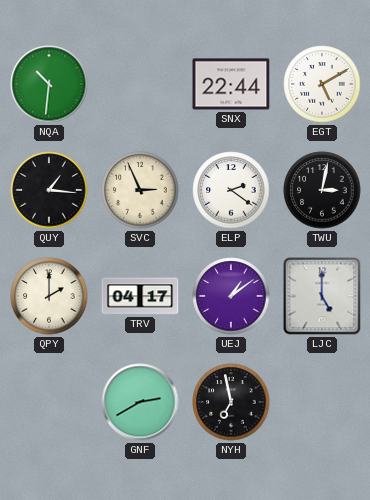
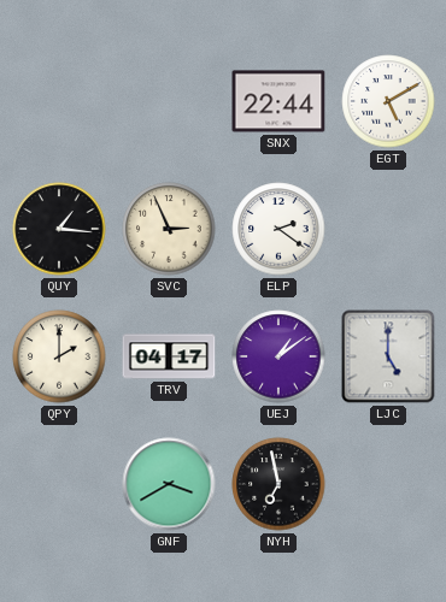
NQA: 10:31 -> none
TWU: 3:02 -> none
GNF: 2:40 -> 3:40
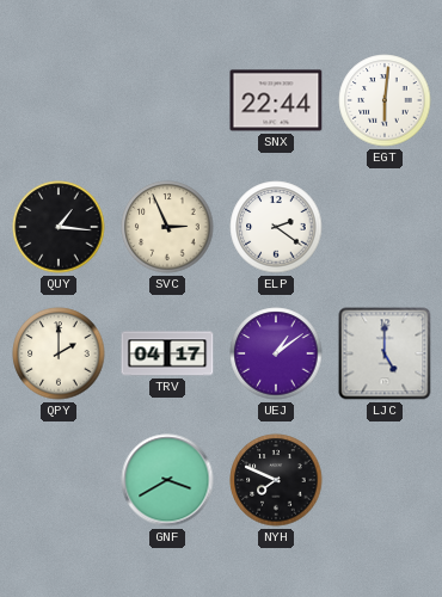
EGT: 5:10 -> 6:01
NYH: 6:58 -> 7:49
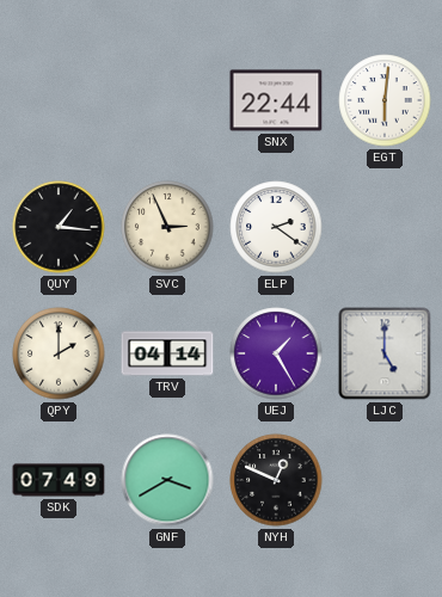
TRV: 04:17 -> 04:14
UEJ: 1:09 -> 1:25
SDK: none -> 07:49
NYH: 7:49 -> 12:49
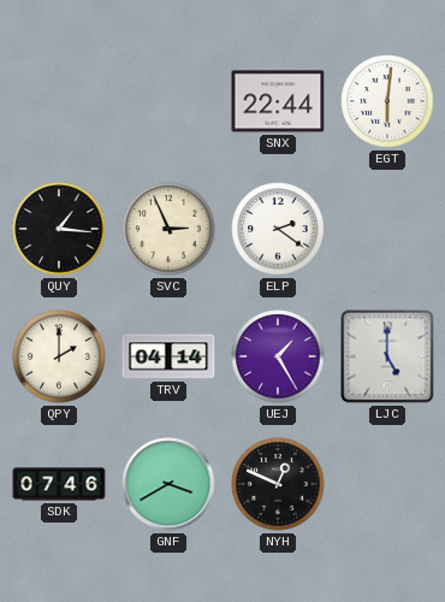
SDK: 07:49 -> 07:46
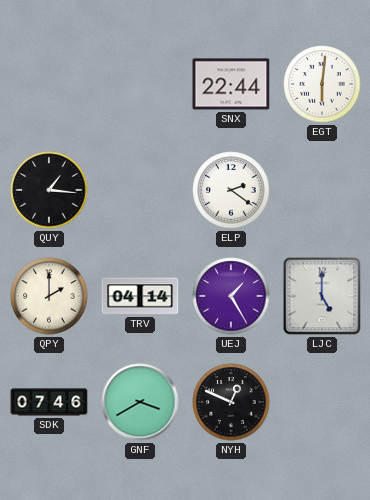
SVC: 2:56 -> none
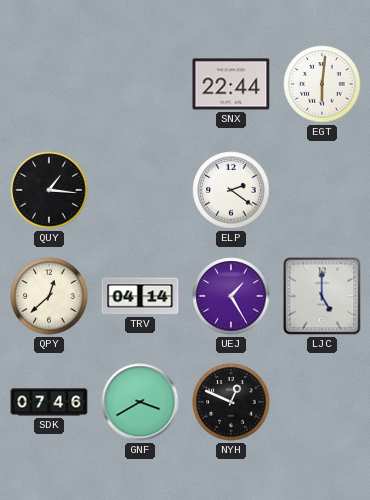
QPY: 2:00 -> 12:38
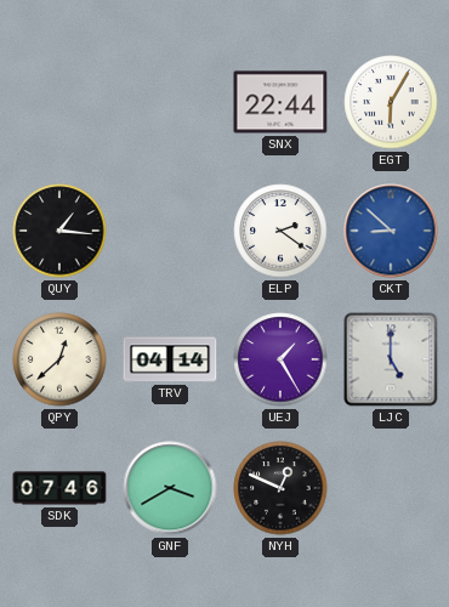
EGT: 6:01 -> 6:05
CKT: none -> 8:52
